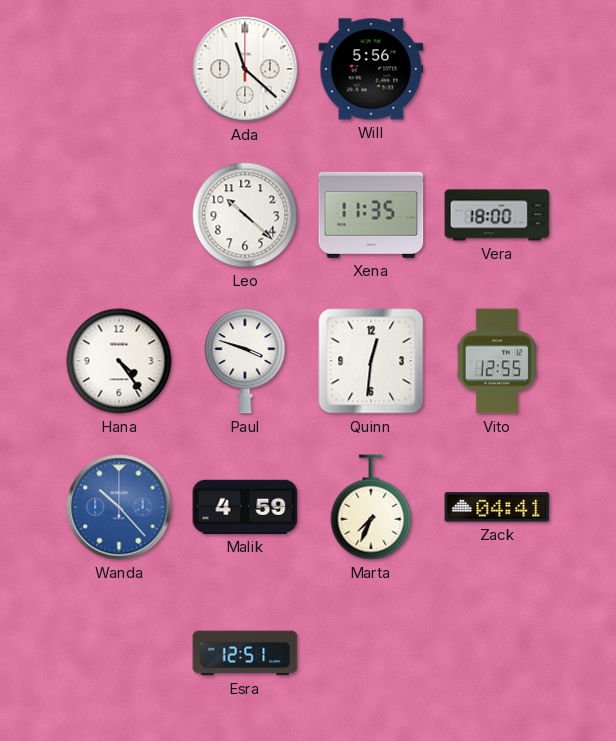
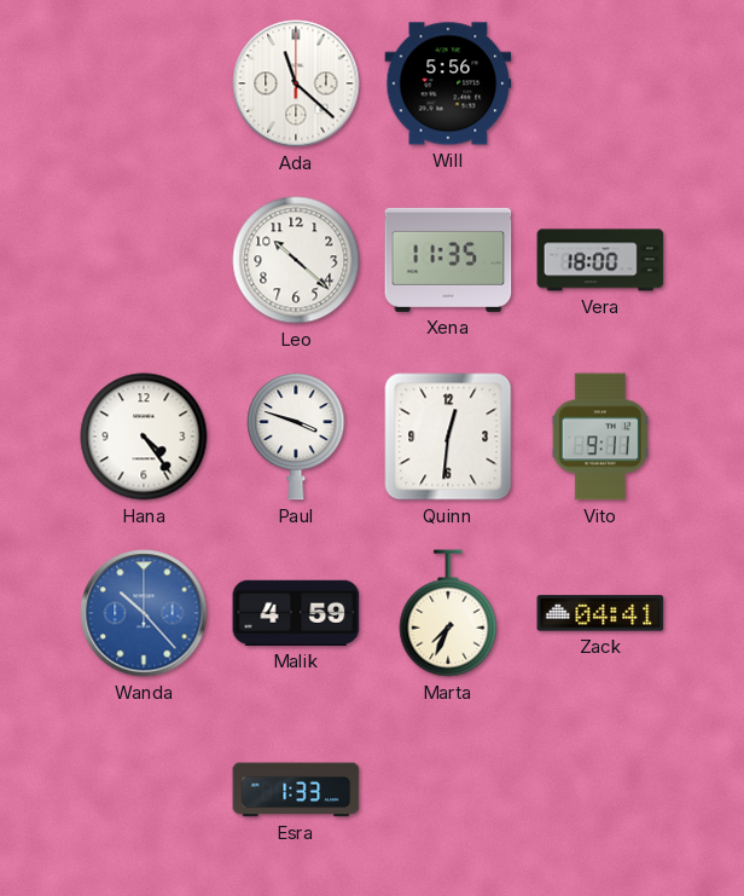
Vito: 12:55 -> 9:11
Esra: 12:51 -> 1:33
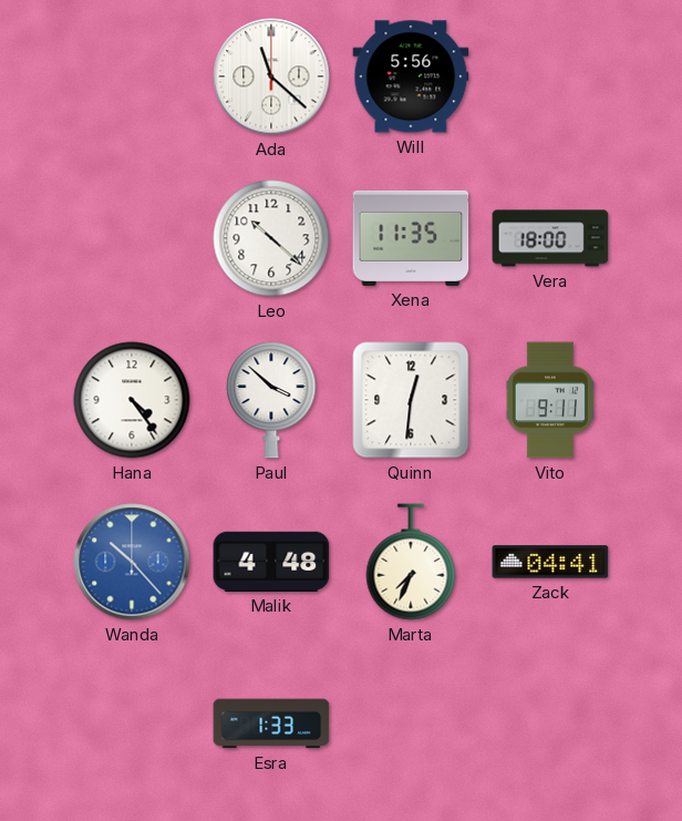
Paul: 3:48 -> 3:52
Malik: 4:59 -> 4:48
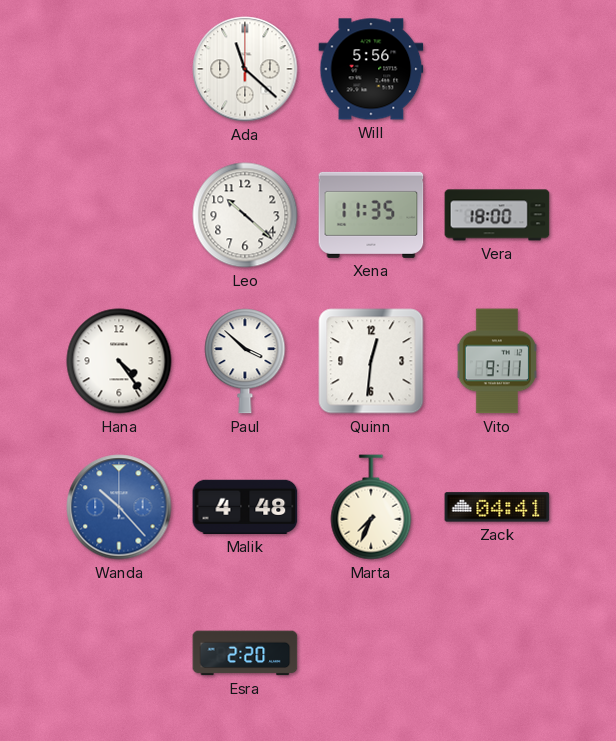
Esra: 1:33 -> 2:20
